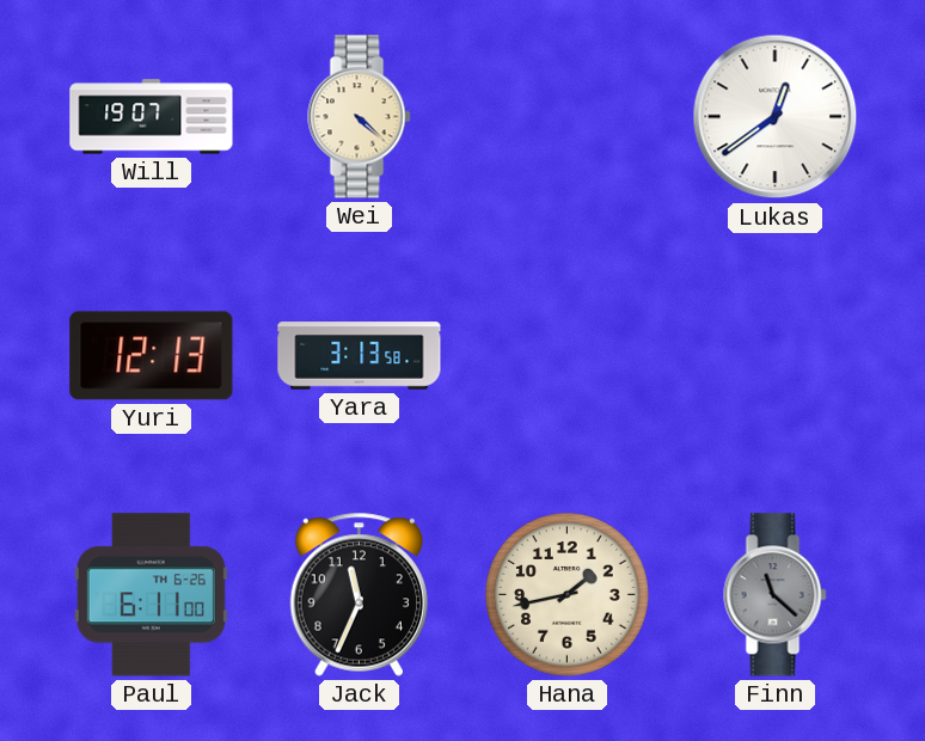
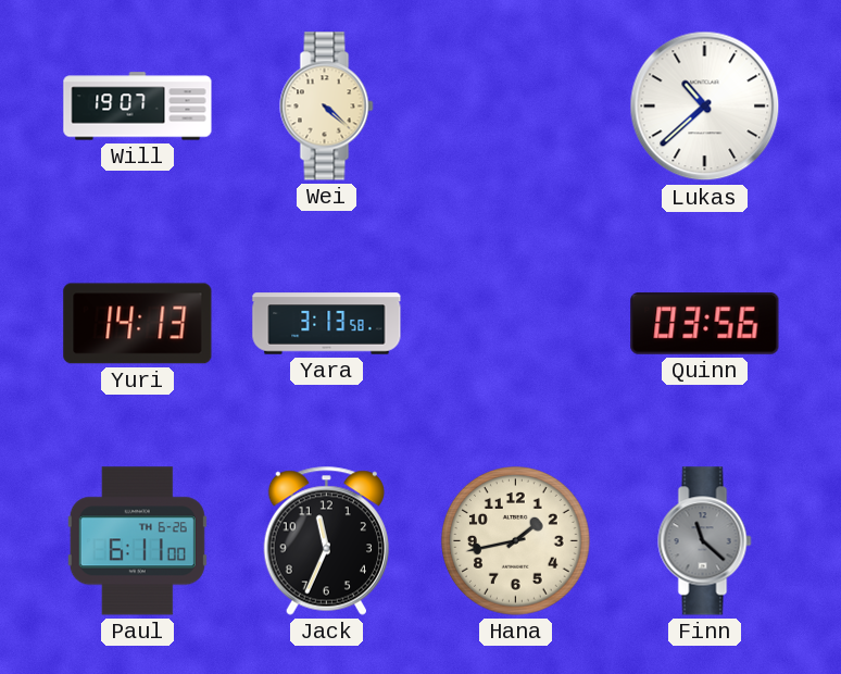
Lukas: 12:39 -> 10:38
Yuri: 12:13 -> 14:13
Quinn: none -> 03:56
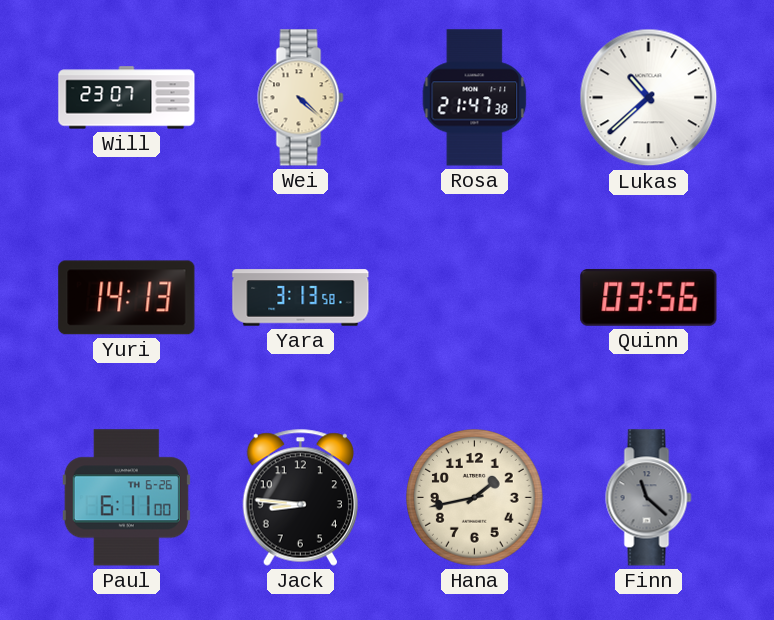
Will: 19:07 -> 23:07
Rosa: none -> 21:47
Jack: 11:34 -> 8:46
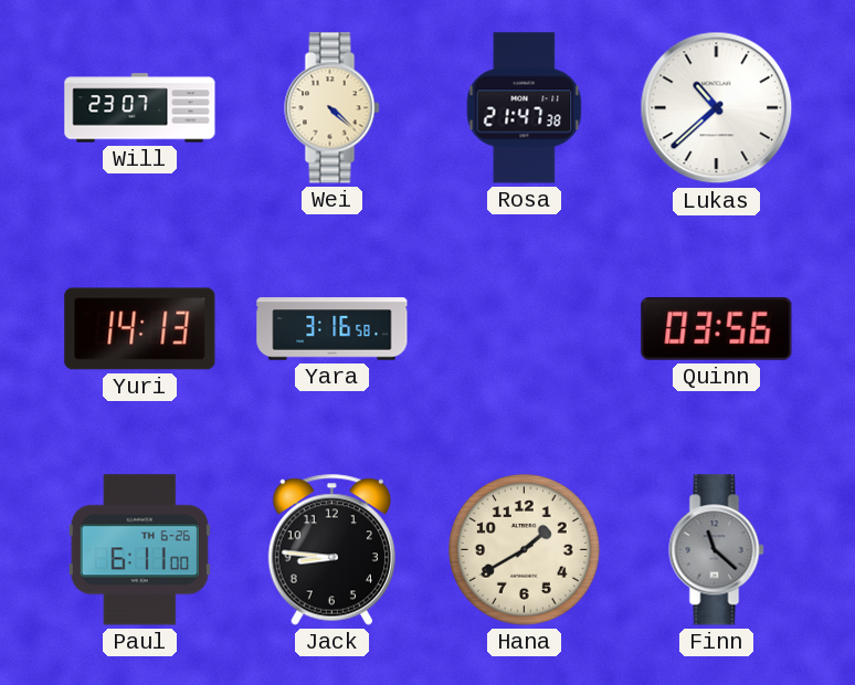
Yara: 3:13 -> 3:16
Hana: 1:43 -> 1:40
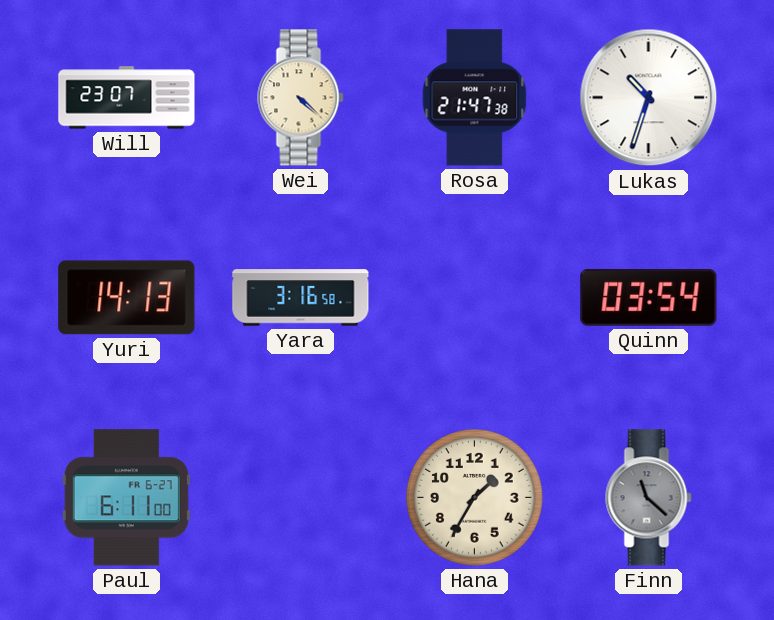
Lukas: 10:38 -> 10:33
Quinn: 03:56 -> 03:54
Paul date: TH 6-26 -> FR 6-27
Jack: 8:46 -> none
Hana: 1:40 -> 1:35
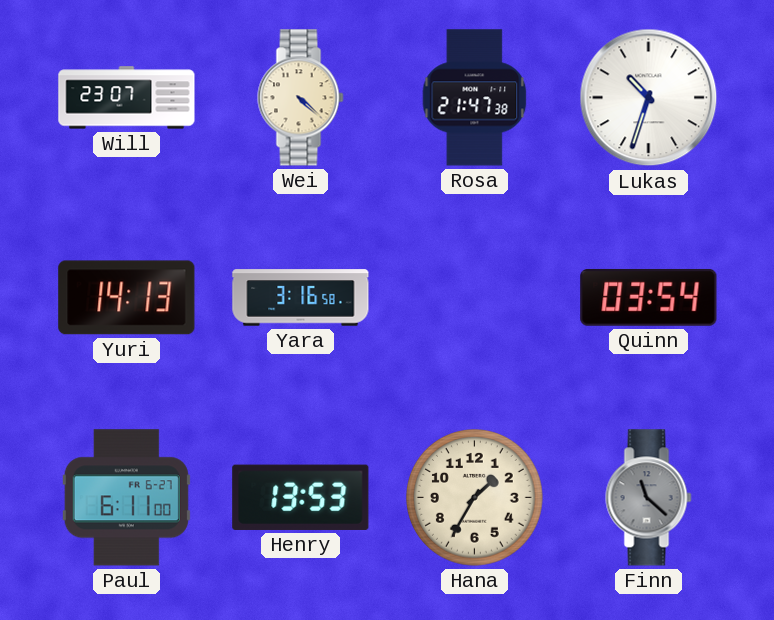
Henry: none -> 13:53
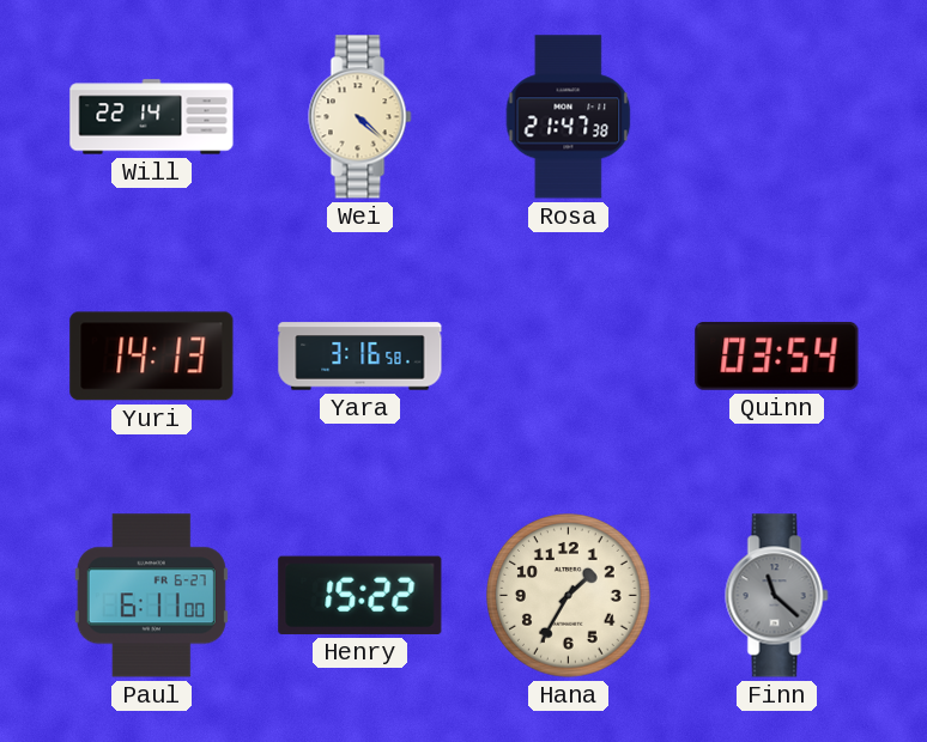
Will: 23:07 -> 22:14
Lukas: 10:33 -> none
Henry: 13:53 -> 15:22
